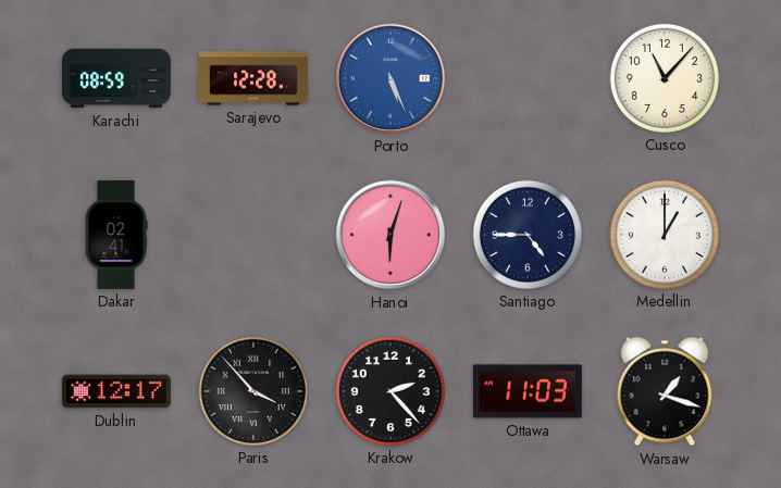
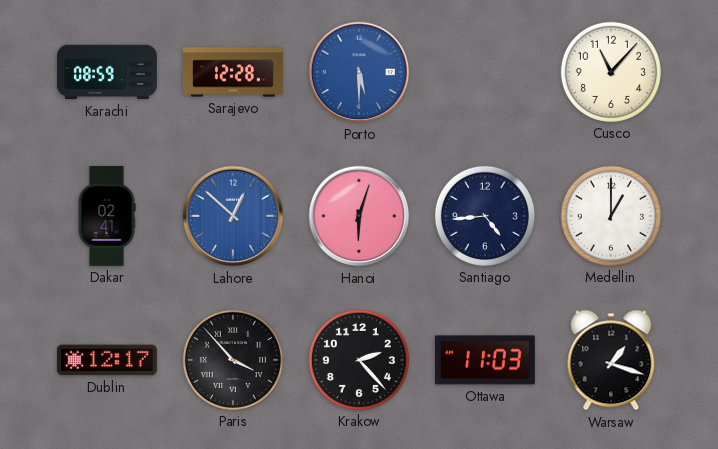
Porto: 5:26 -> 5:30
Lahore: none -> 12:52
Santiago: 4:45 -> 4:44
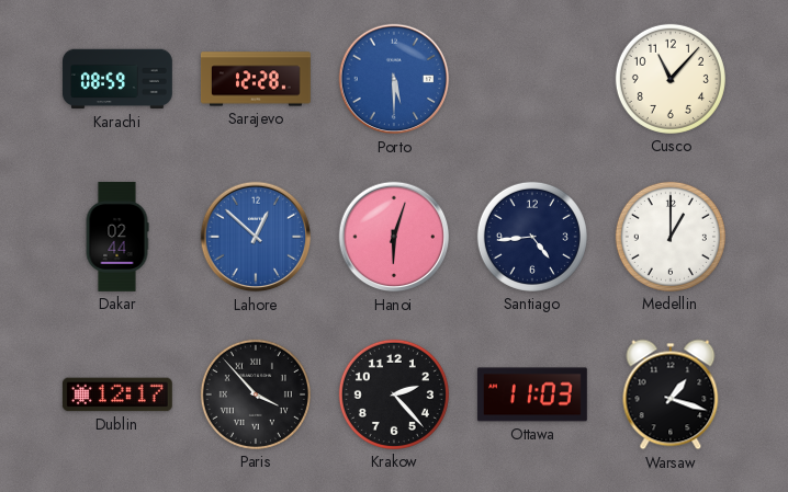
Dakar: 02:41 -> 02:44
